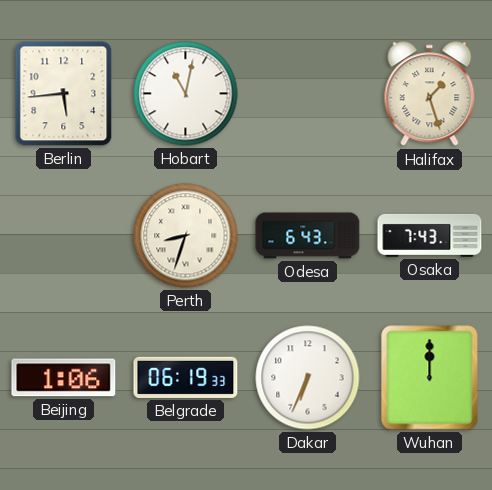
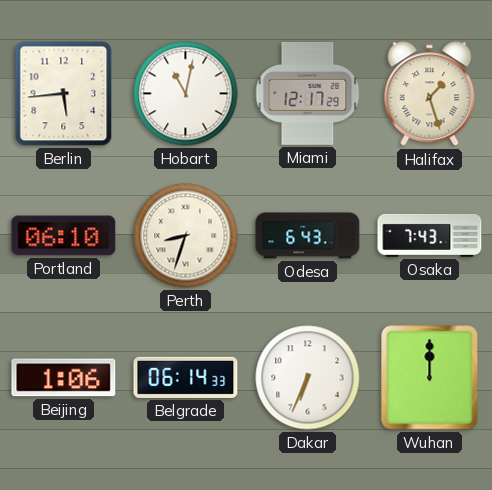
Miami: none -> 12:17
Portland: none -> 06:10
Belgrade: 06:19 -> 06:14
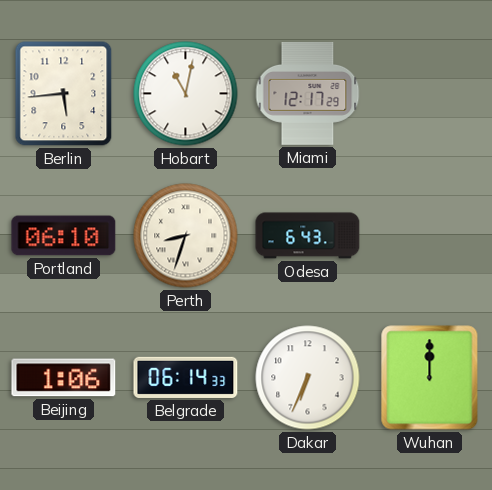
Halifax: 1:27 -> none
Osaka: 7:43 -> none
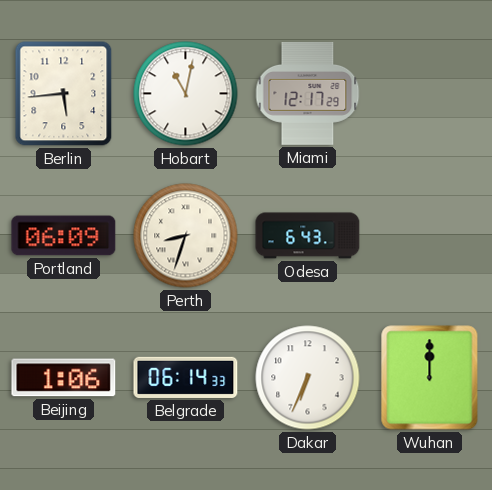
Portland: 06:10 -> 06:09
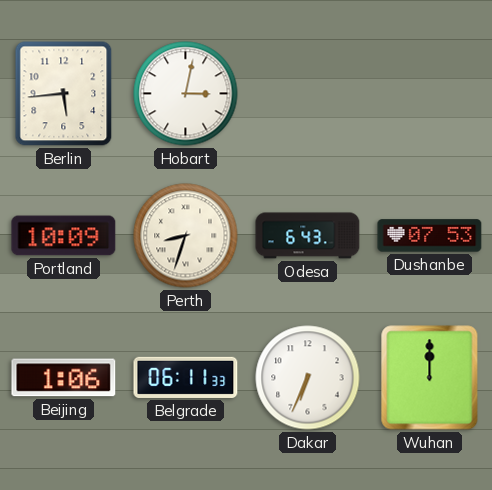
Hobart: 11:02 -> 3:02
Miami: 12:17 -> none
Portland: 06:09 -> 10:09
Dushanbe: none -> 07:53
Belgrade: 06:14 -> 06:11
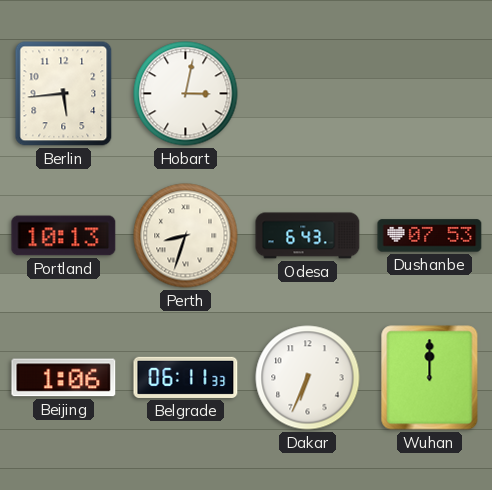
Portland: 10:09 -> 10:13
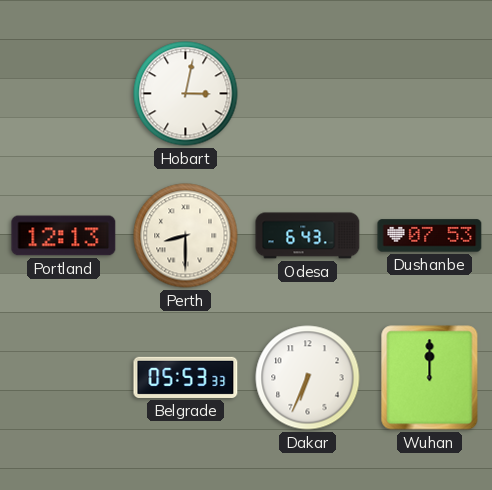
Berlin: 5:44 -> none
Portland: 10:13 -> 12:13
Perth: 8:33 -> 8:30
Beijing: 1:06 -> none
Belgrade: 06:11 -> 05:53
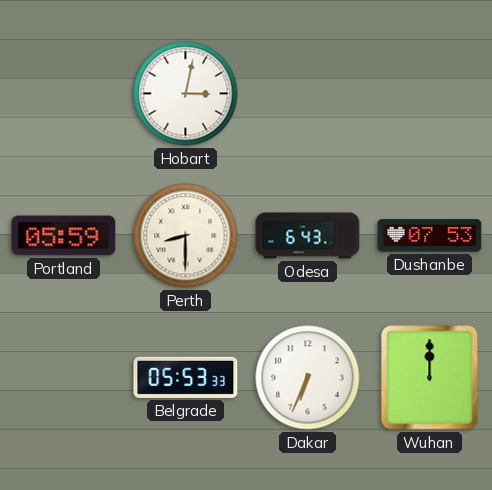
Portland: 12:13 -> 05:59
